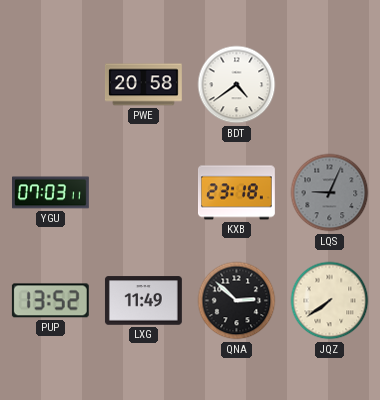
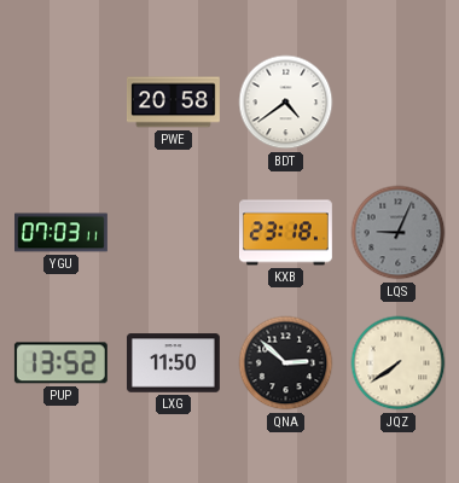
LXG: 11:49 -> 11:50
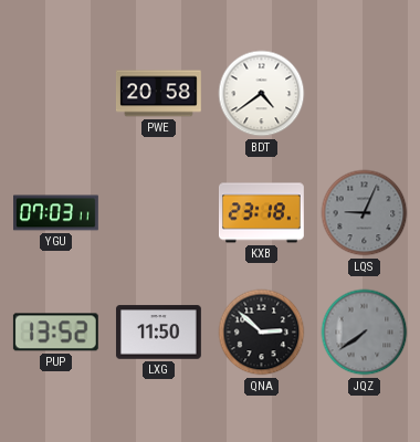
JQZ dial: cream -> grey
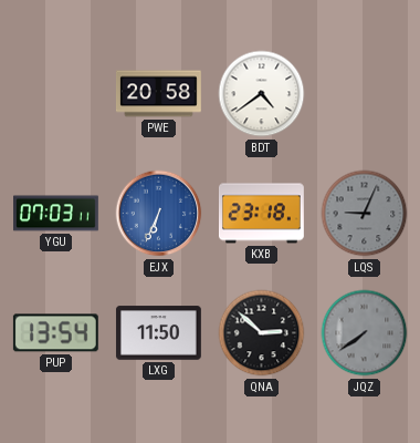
EJX: none -> 6:34
PUP: 13:52 -> 13:54
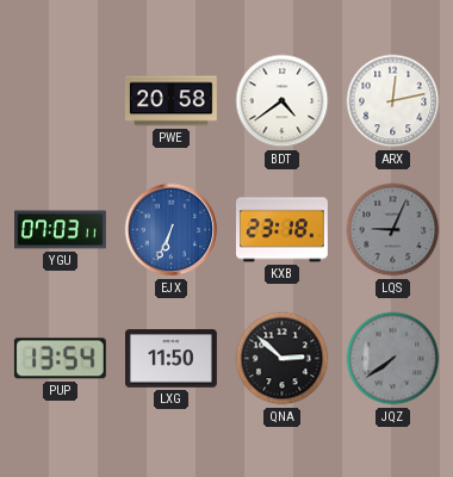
ARX: none -> 12:13
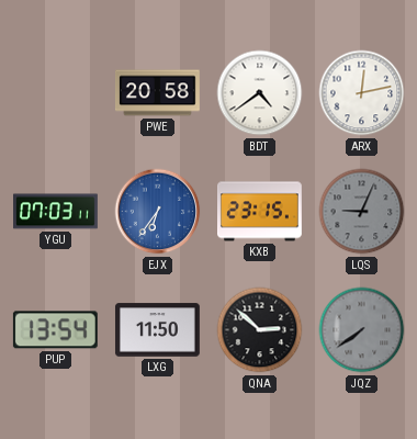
EJX: 6:34 -> 6:36
KXB: 23:18 -> 23:15
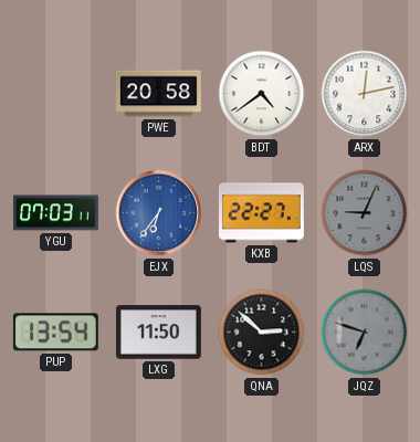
KXB: 23:15 -> 22:27
JQZ: 7:39 -> 6:48
